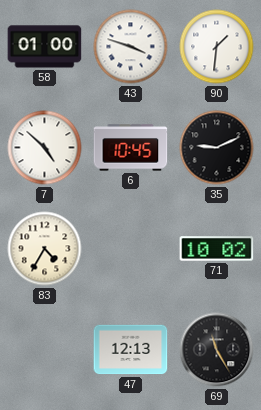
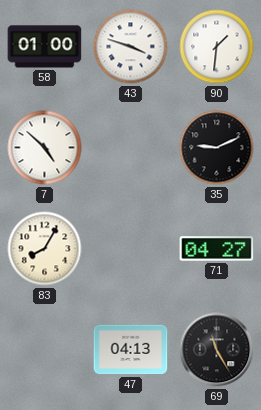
6: 10:45 -> none
83: 4:35 -> 8:05
71: 10:02 -> 04:27
47: 12:13 -> 04:13
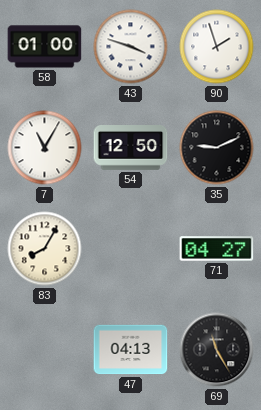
90: 1:31 -> 1:57
7: 4:52 -> 11:05
54: none -> 12:50
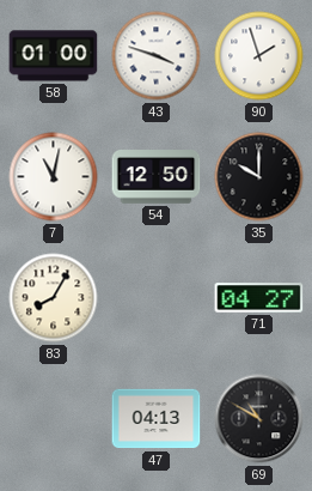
7: 11:05 -> 11:02
35: 9:11 -> 10:00
69: 11:25 -> 10:50
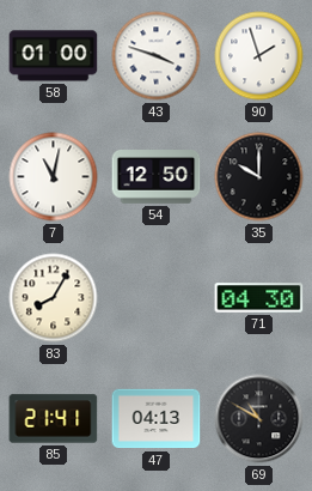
71: 04:27 -> 04:30
85: none -> 21:41
